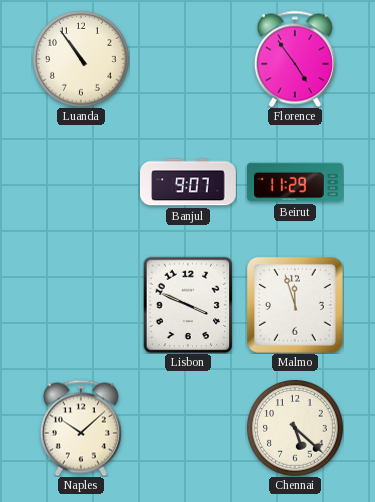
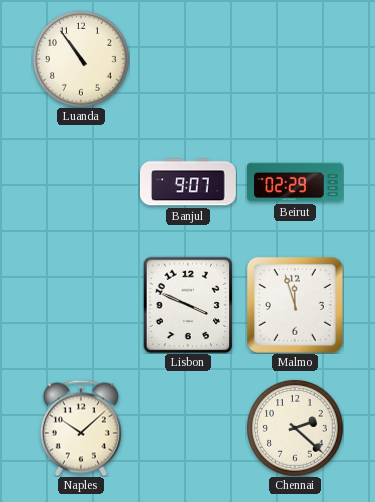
Florence: 4:54 -> none
Beirut: 11:29 -> 02:29
Chennai: 5:22 -> 2:22
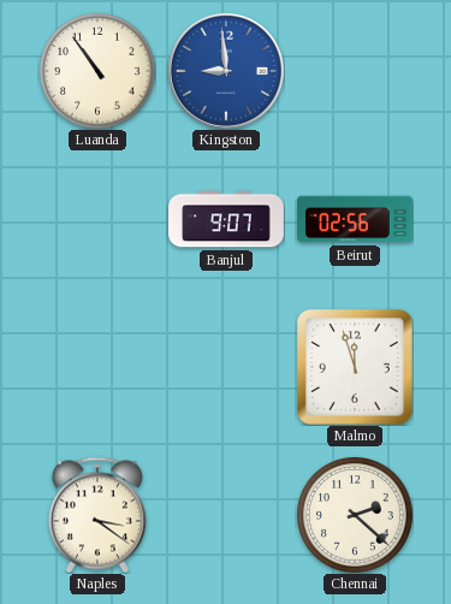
Kingston: none -> 8:59
Beirut: 02:29 -> 02:56
Lisbon: 3:49 -> none
Naples: 10:08 -> 3:21
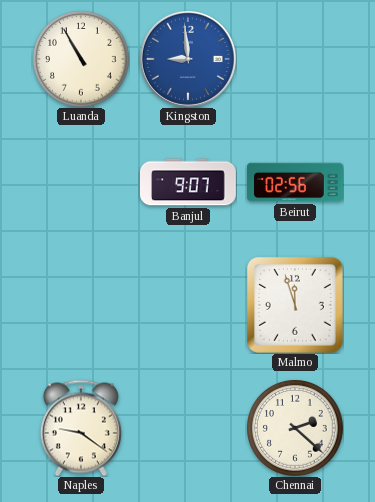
Luanda: 10:54 -> 10:55
Naples: 3:21 -> 9:21
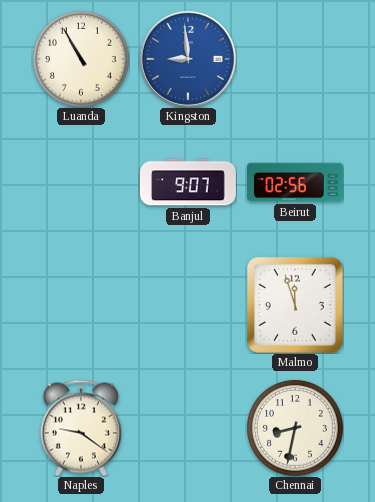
Chennai: 2:22 -> 8:32
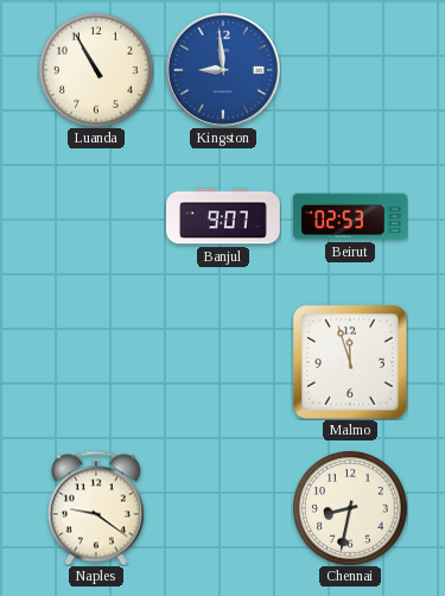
Beirut: 02:56 -> 02:53
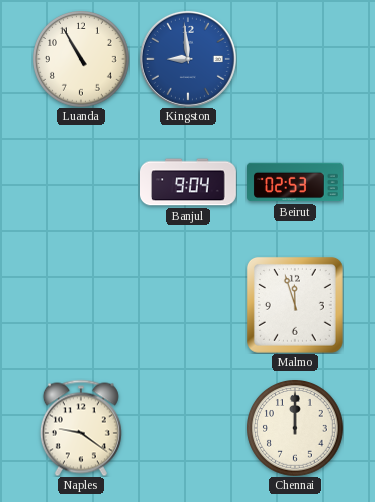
Banjul: 9:07 -> 9:04
Chennai: 8:32 -> 12:00
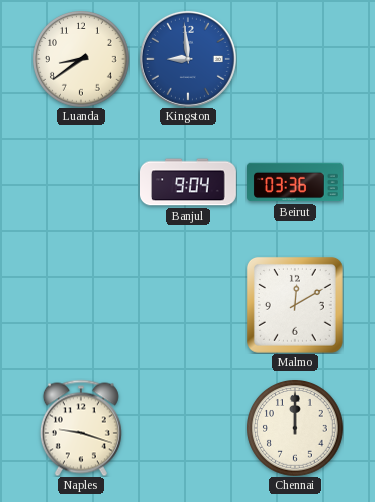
Luanda: 10:55 -> 8:39
Beirut: 02:53 -> 03:36
Malmo: 11:57 -> 12:10
Naples: 9:21 -> 9:18
